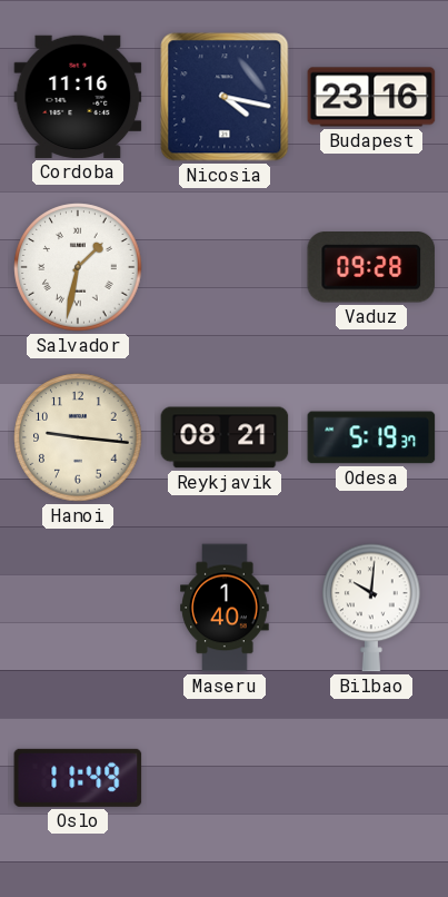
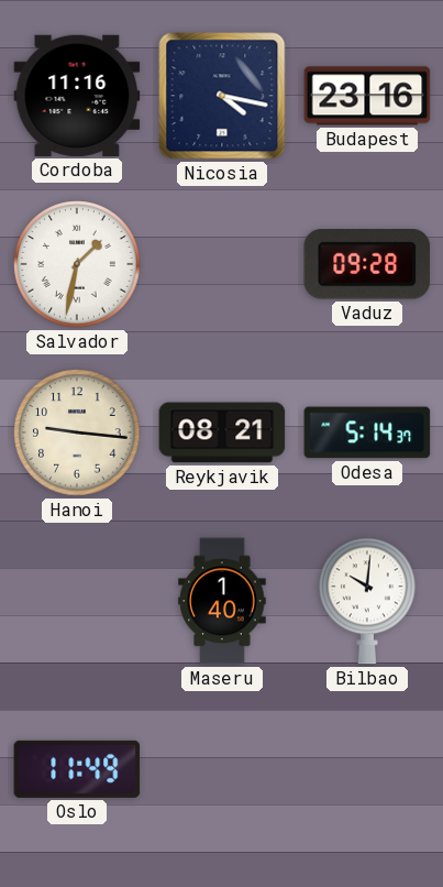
Odesa: 5:19 -> 5:14
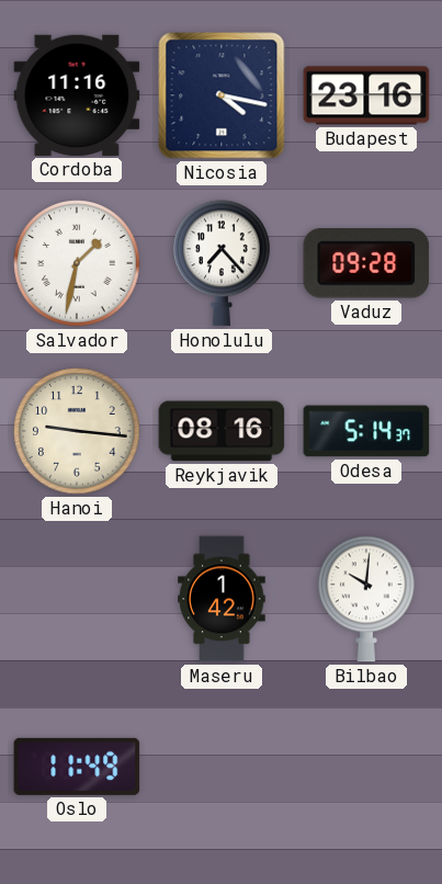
Honolulu: none -> 7:23
Reykjavik: 08:21 -> 08:16
Maseru: 1:40 -> 1:42
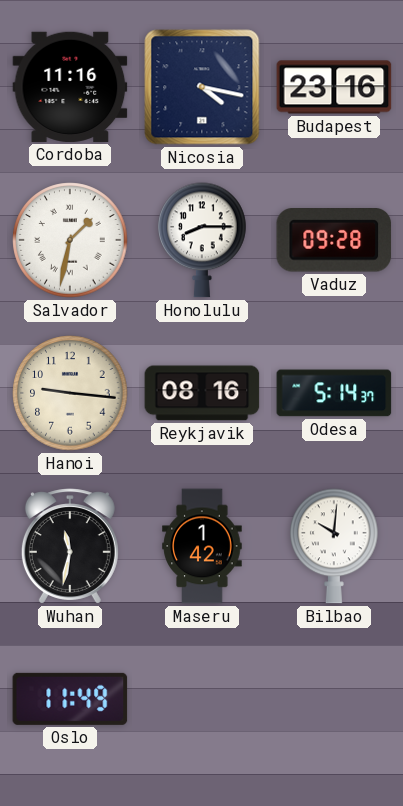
Honolulu: 7:23 -> 8:15
Wuhan: none -> 11:32
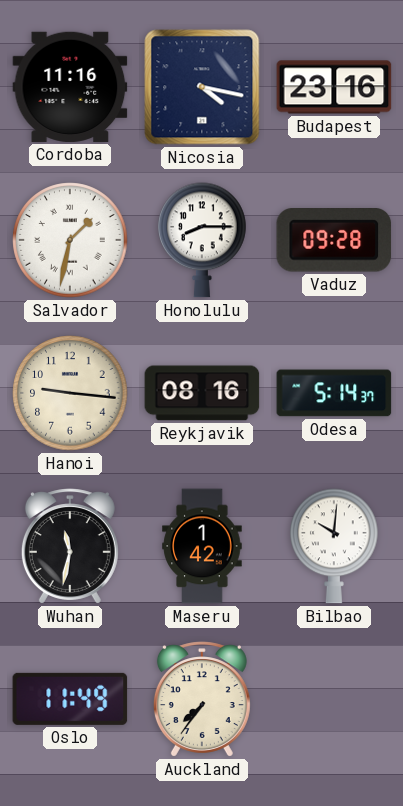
Auckland: none -> 7:36
